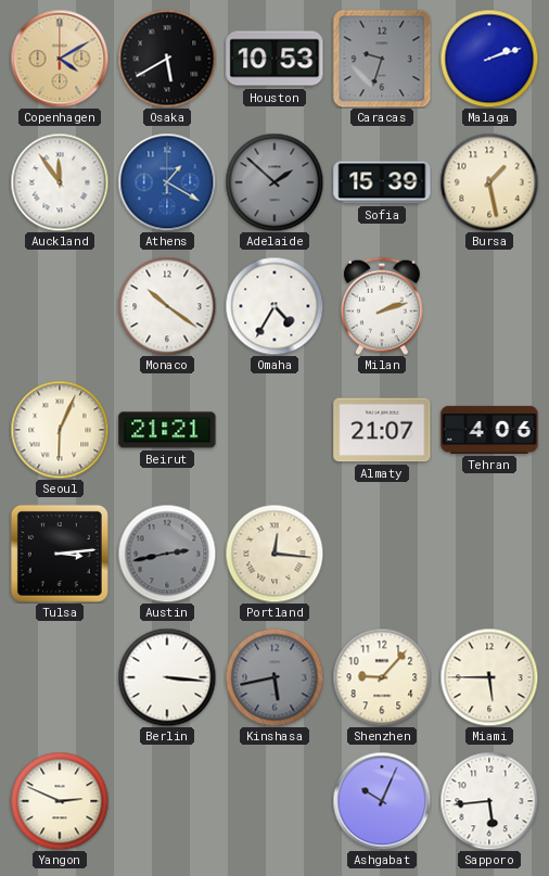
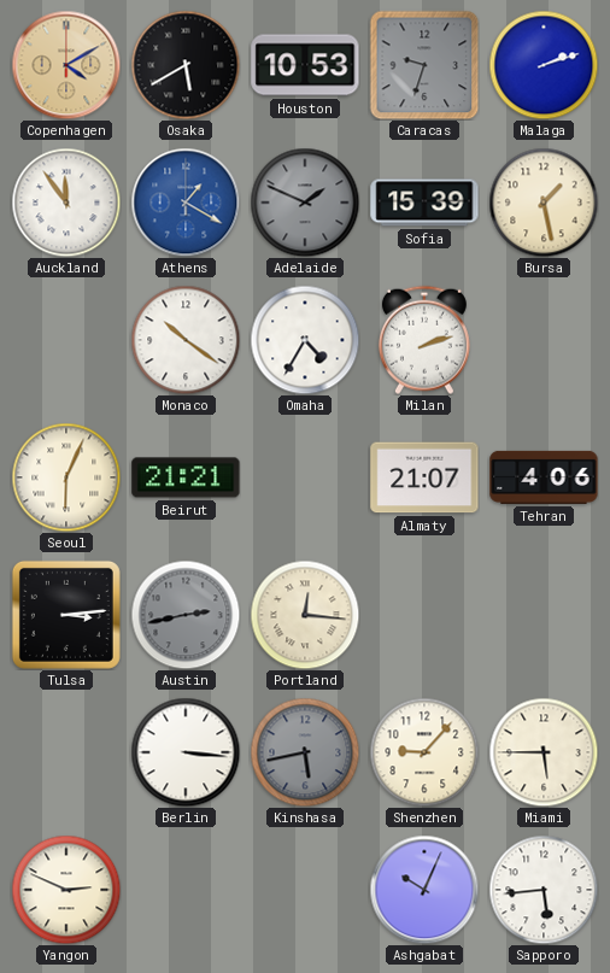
Adelaide: 1:52 -> 1:49
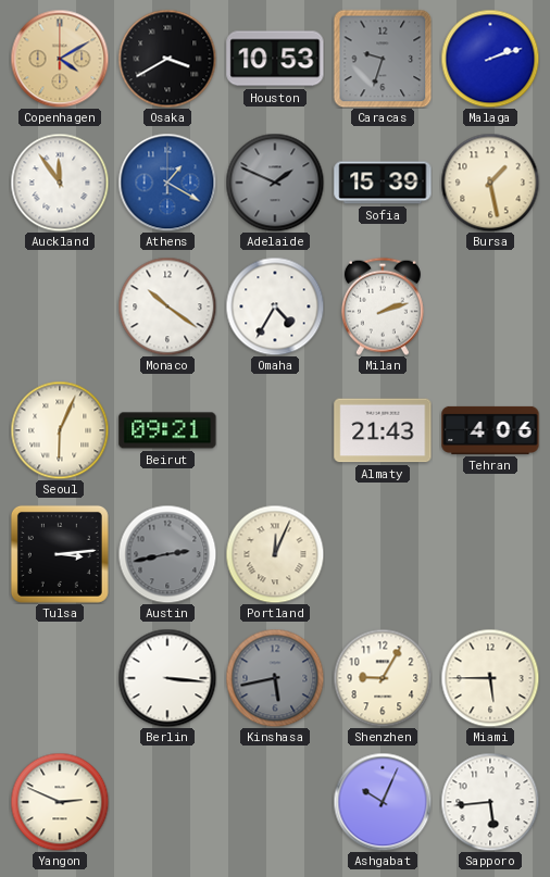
Osaka: 5:40 -> 3:40
Beirut: 21:21 -> 09:21
Almaty: 21:07 -> 21:43
Portland: 12:16 -> 12:04
Shenzhen: 9:07 -> 9:05
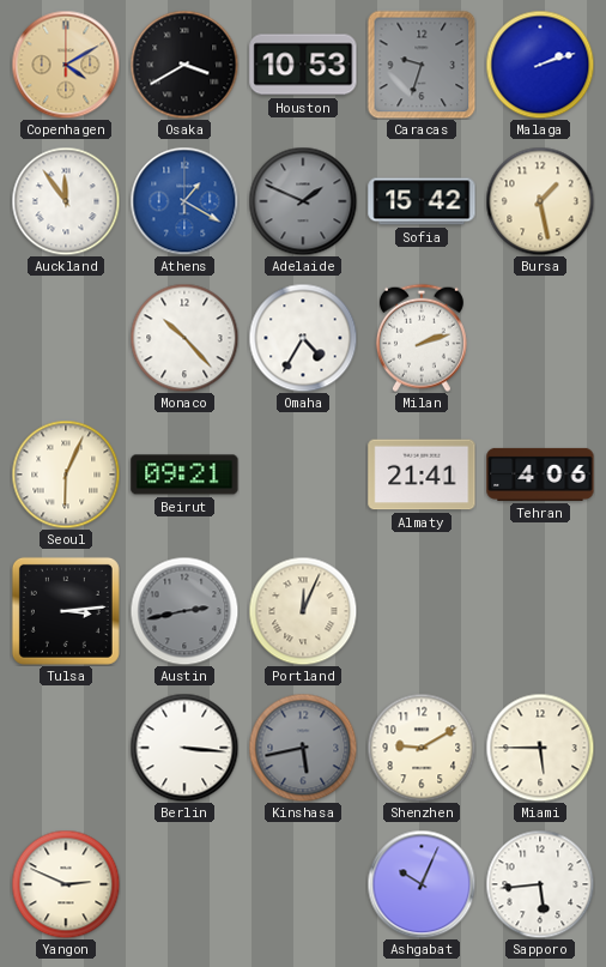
Sofia: 15:39 -> 15:42
Monaco: 10:21 -> 10:23
Almaty: 21:43 -> 21:41
Shenzhen: 9:05 -> 9:10
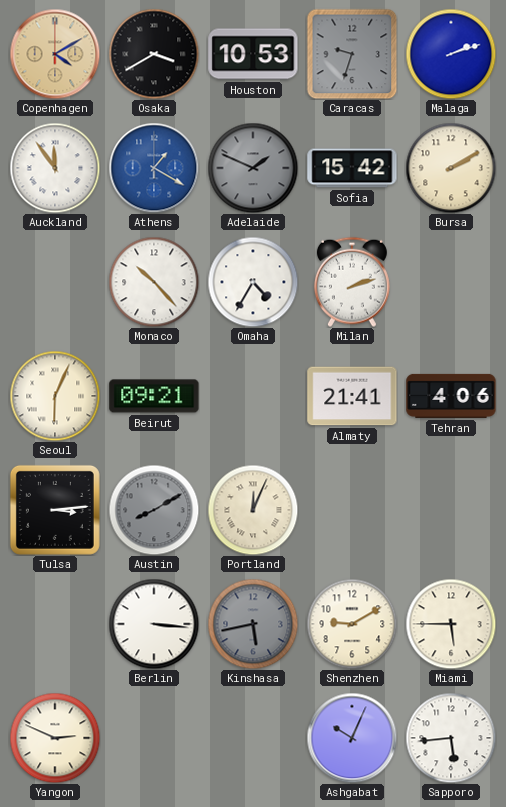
Bursa: 1:28 -> 2:10
Austin: 2:43 -> 8:10
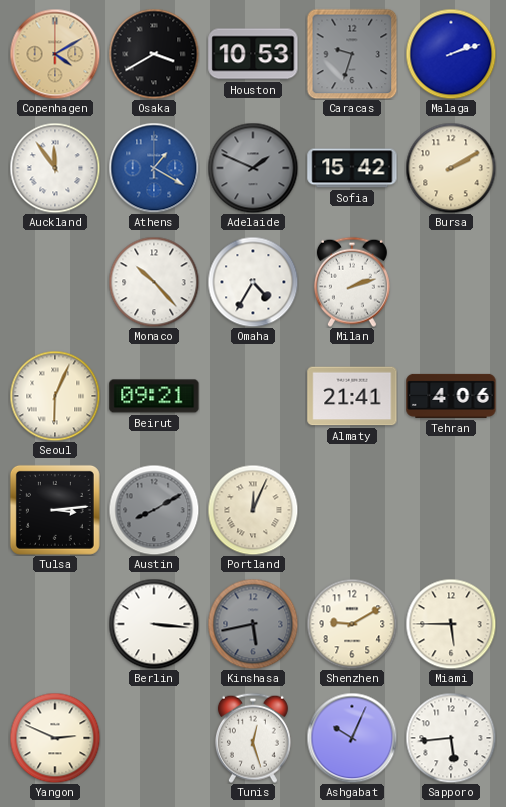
Tunis: none -> 12:27
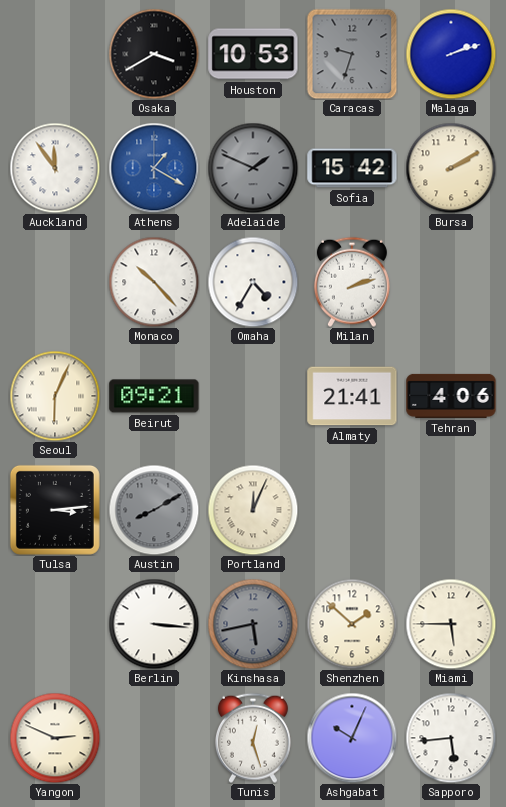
Copenhagen: 4:10 -> none
Shenzhen: 9:10 -> 1:52
